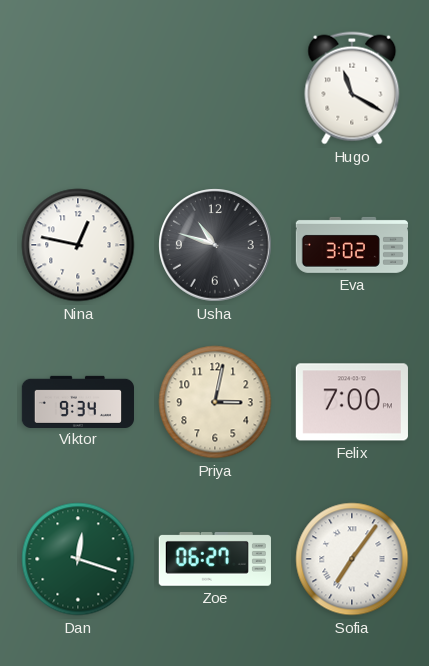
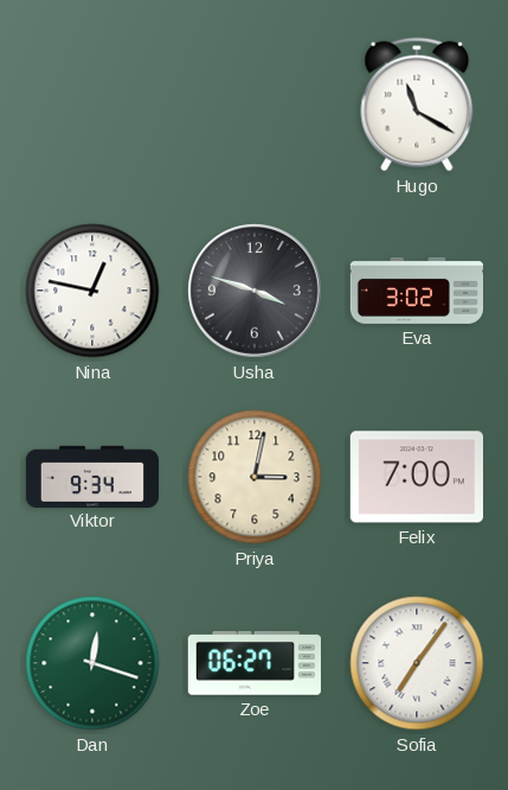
Usha: 10:48 -> 3:48
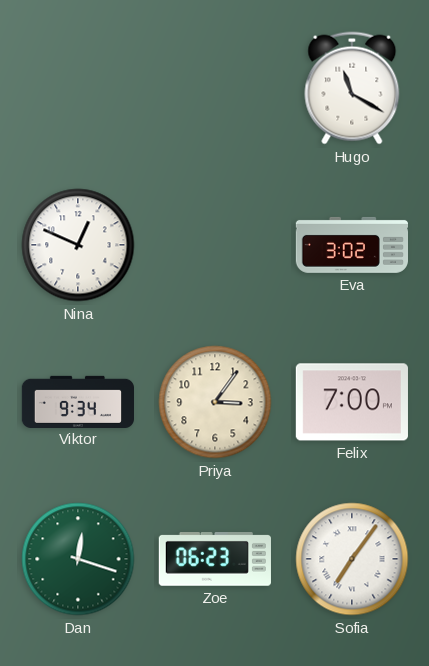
Nina: 12:47 -> 12:49
Usha: 3:48 -> none
Priya: 3:02 -> 3:06
Zoe: 06:27 -> 06:23
